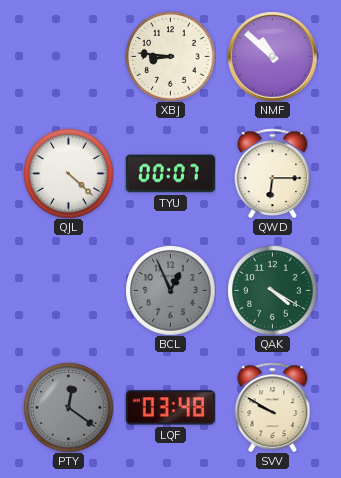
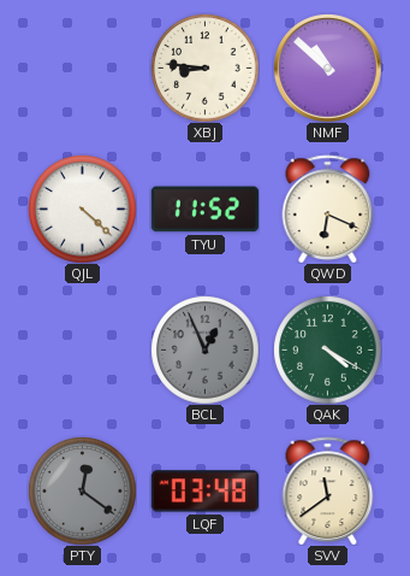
TYU: 00:07 -> 11:52
QWD: 6:15 -> 6:19
SVV: 9:50 -> 11:39
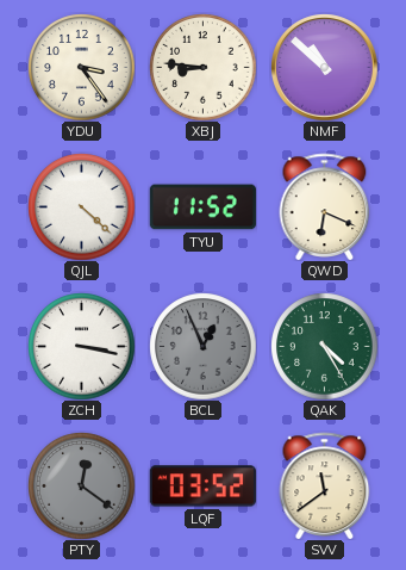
YDU: none -> 3:24
ZCH: none -> 3:17
QAK: 4:20 -> 4:25
LQF: 03:48 -> 03:52
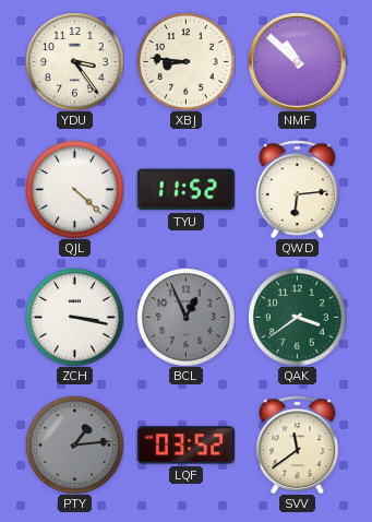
QWD: 6:19 -> 6:14
QAK: 4:25 -> 3:39
PTY: 12:21 -> 1:14
